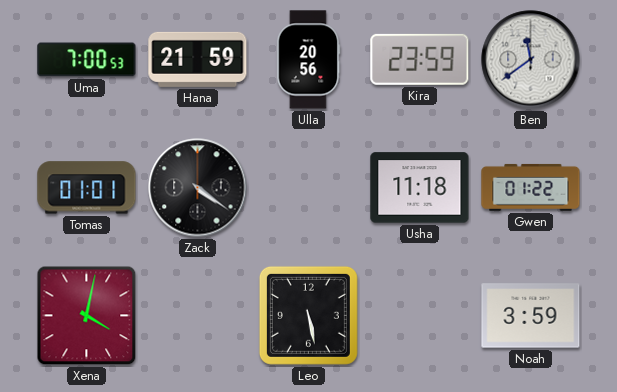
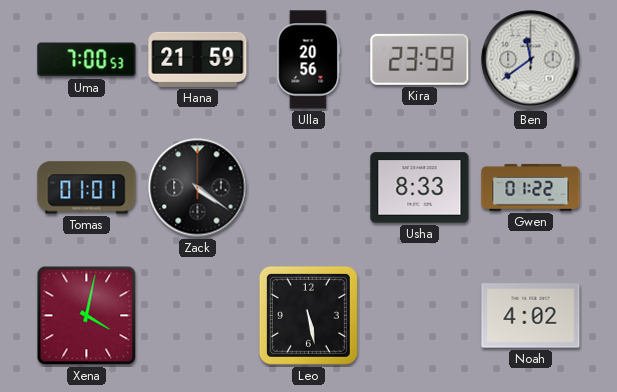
Usha: 11:18 -> 8:33
Noah: 3:59 -> 4:02
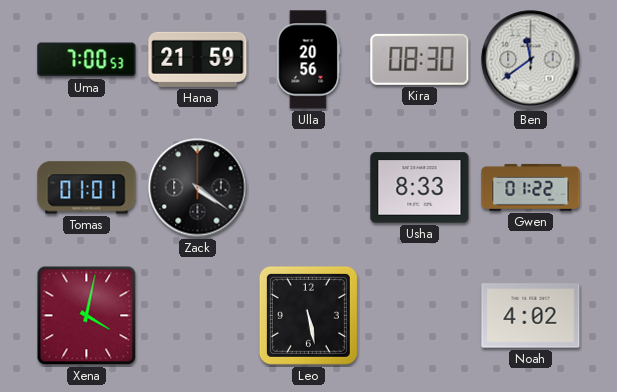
Kira: 23:59 -> 08:30
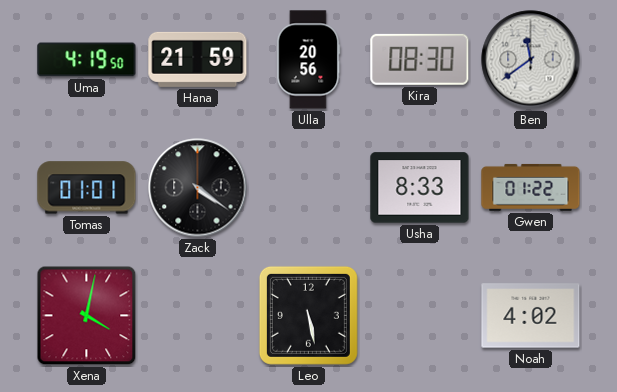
Uma: 7:00 -> 4:19
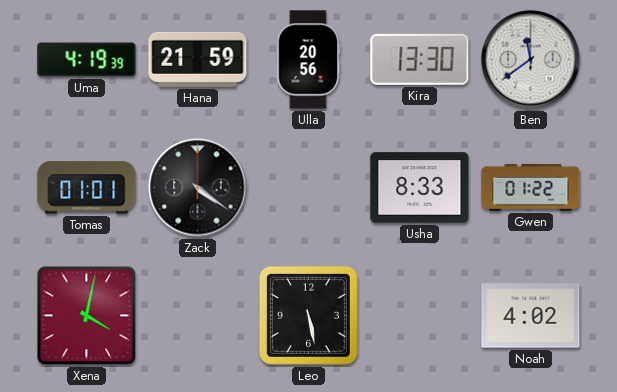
Uma: 4:19:50 -> 4:19:39
Kira: 08:30 -> 13:30
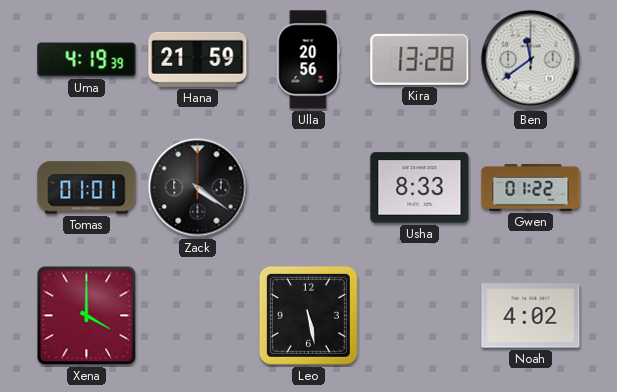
Kira: 13:30 -> 13:28
Xena: 4:02 -> 4:00
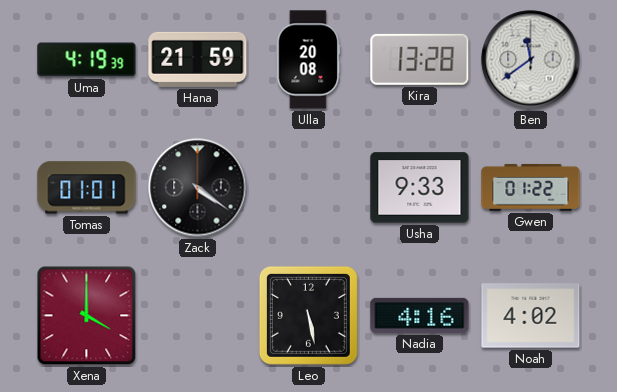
Ulla: 20:56 -> 20:08
Usha: 8:33 -> 9:33
Nadia: none -> 4:16
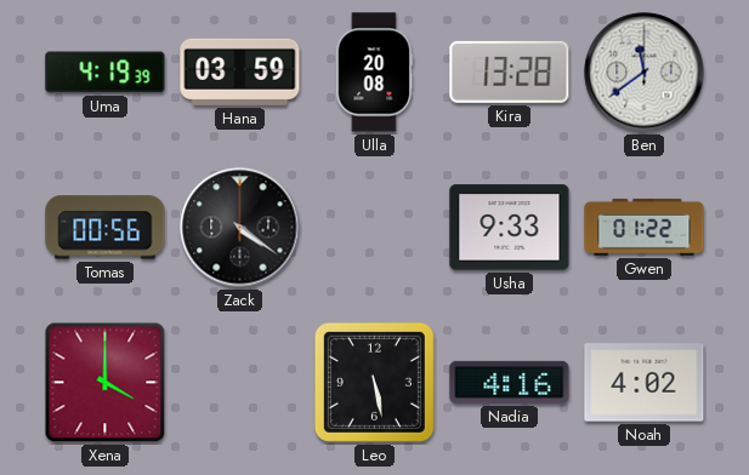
Hana: 21:59 -> 03:59
Tomas: 01:01 -> 00:56
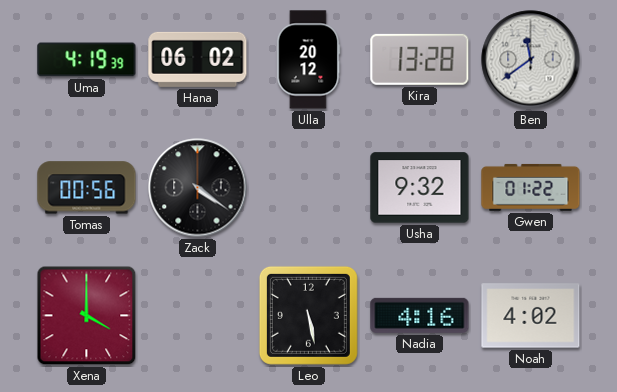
Hana: 03:59 -> 06:02
Ulla: 20:08 -> 20:12
Usha: 9:33 -> 9:32
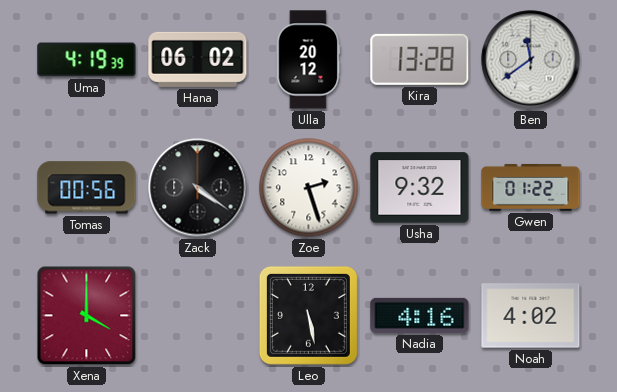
Zoe: none -> 2:27
